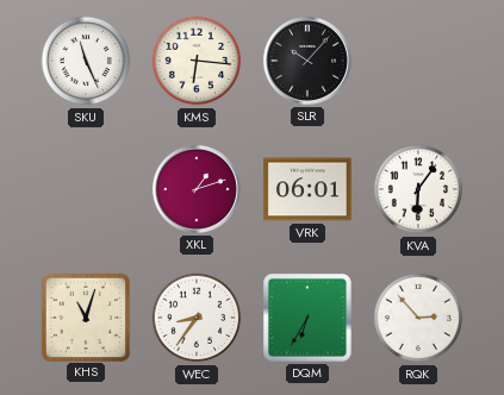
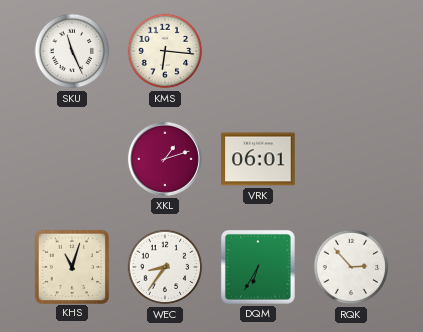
SLR: 10:07 -> none
KVA: 6:06 -> none
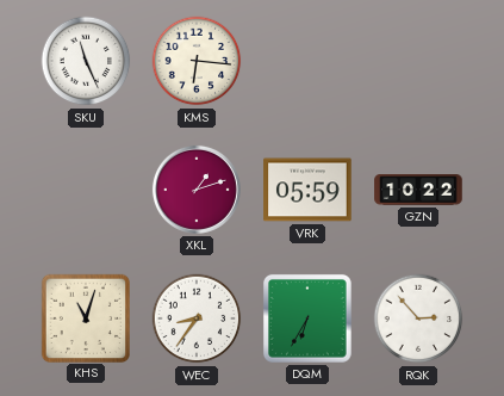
VRK: 06:01 -> 05:59
GZN: none -> 10:22
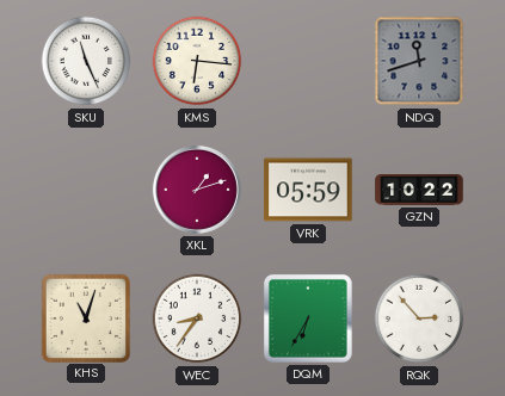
NDQ: none -> 11:42
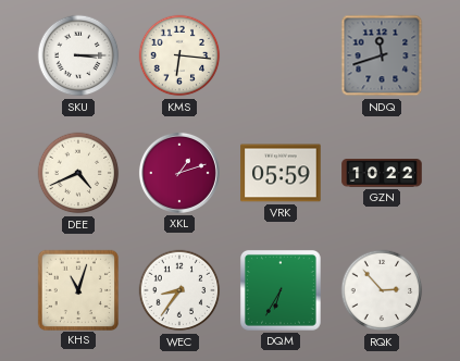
SKU: 11:26 -> 3:15
DEE: none -> 4:41
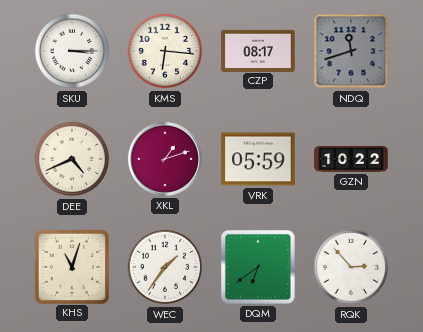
CZP: none -> 08:17
WEC: 8:36 -> 1:36
DQM: 6:35 -> 6:39
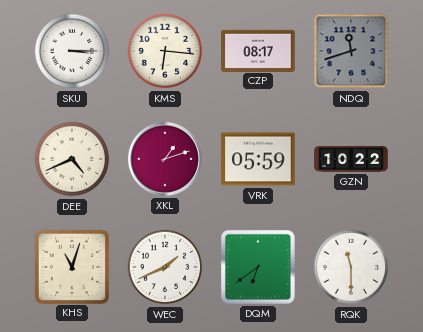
WEC: 1:36 -> 1:41
RQK: 2:53 -> 11:30
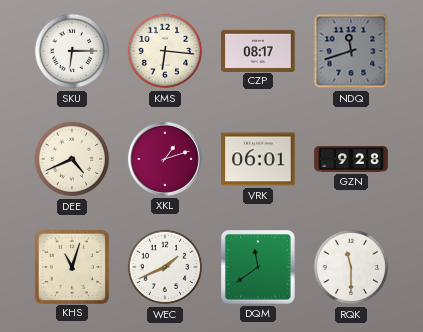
SKU: 3:15 -> 6:15
VRK: 05:59 -> 06:01
GZN: 10:22 -> 9:28
DQM: 6:39 -> 11:39
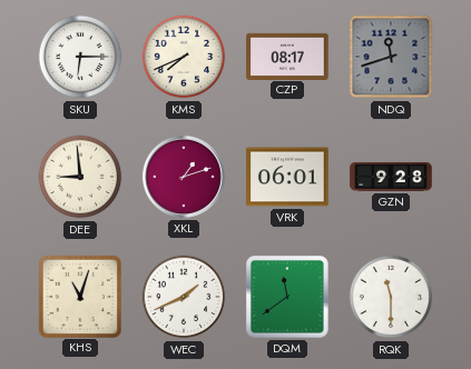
KMS: 6:16 -> 7:41
DEE: 4:41 -> 8:59
